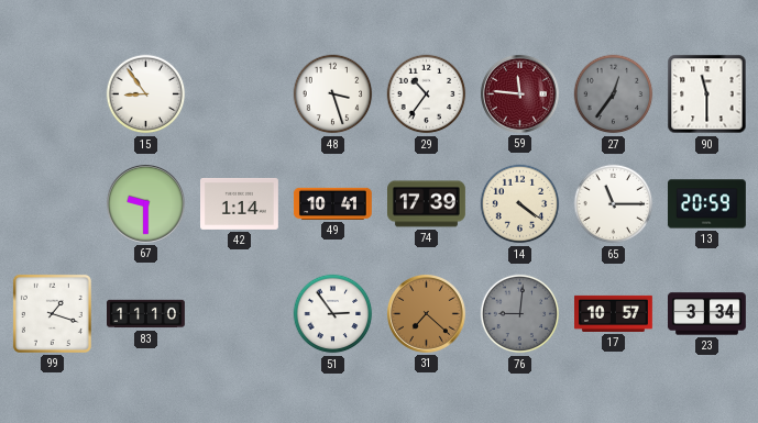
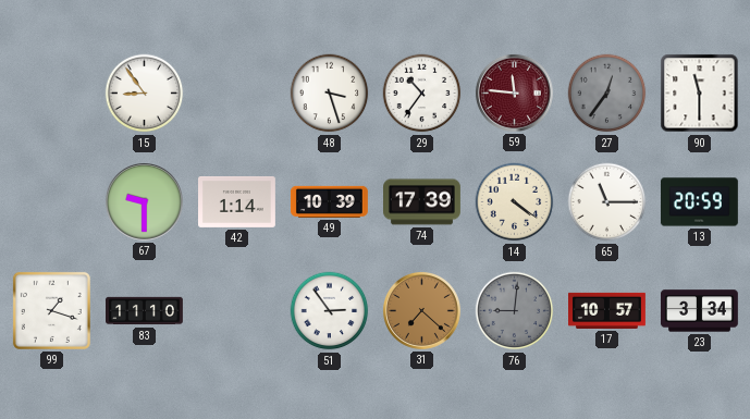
49: 10:41 -> 10:39
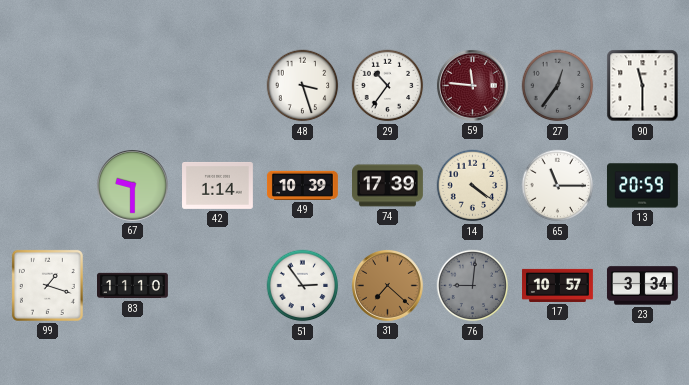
15: 8:54 -> none
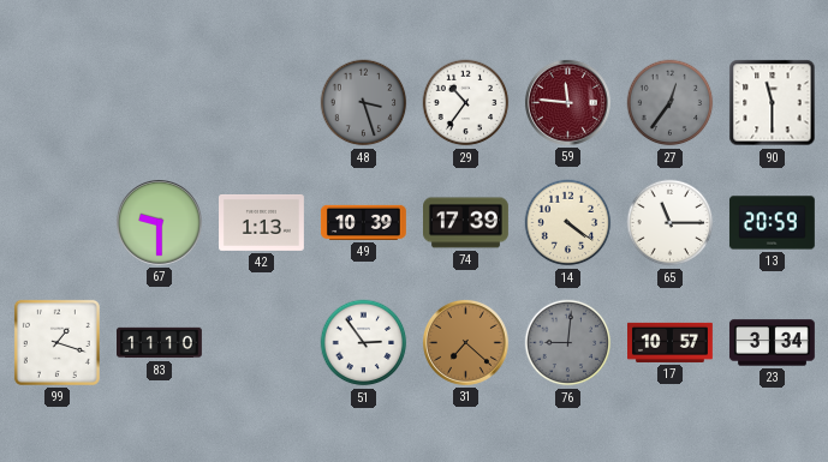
48 dial: white -> grey
42: 1:14 -> 1:13
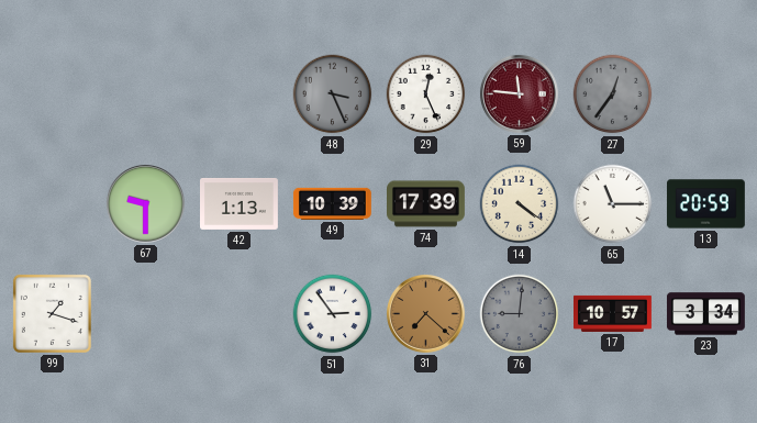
48: 3:27 -> 3:26
29: 10:36 -> 12:26
90: 11:30 -> none
83: 11:10 -> none
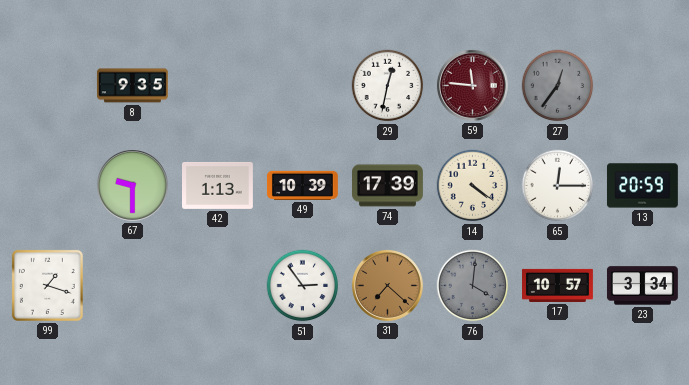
8: none -> 9:35
48: 3:26 -> none
29: 12:26 -> 12:32
65: 11:15 -> 12:15
76: 9:01 -> 4:01
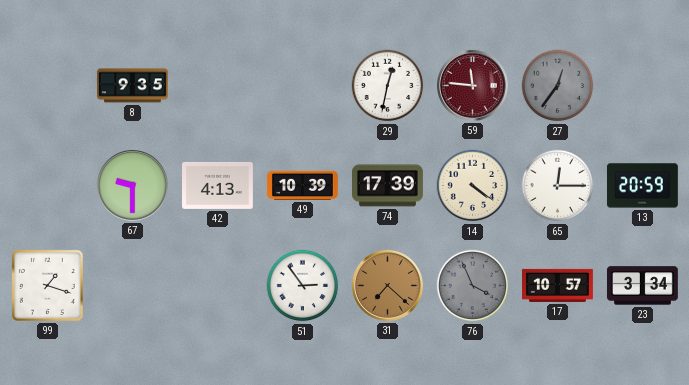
42: 1:13 -> 4:13
76: 4:01 -> 3:56
